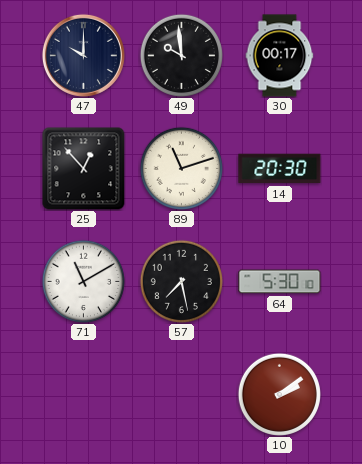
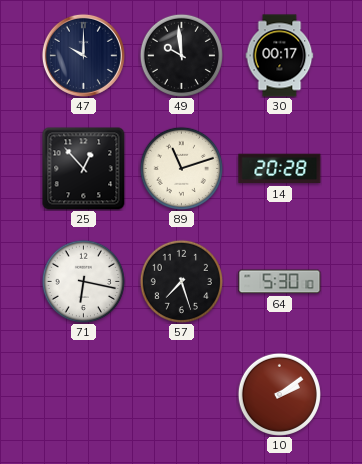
14: 20:30 -> 20:28
71: 11:10 -> 6:17
57: 7:28 -> 7:27
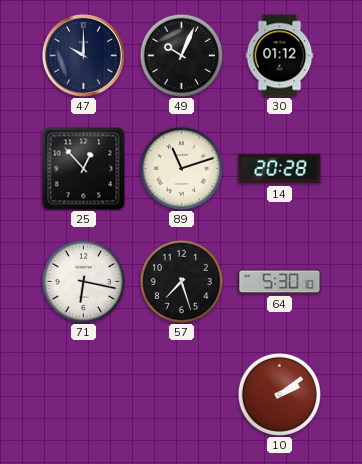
49: 9:59 -> 10:04
30: 00:17 -> 01:12
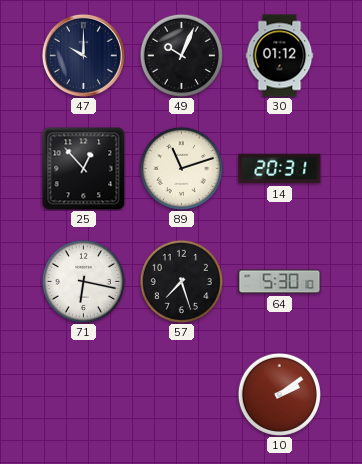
14: 20:28 -> 20:31
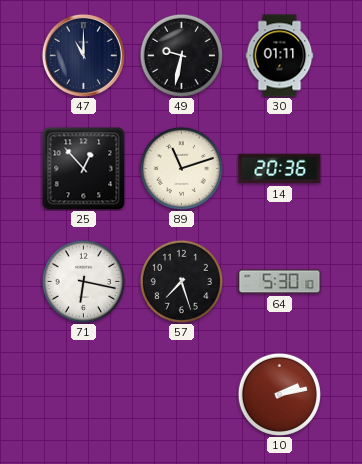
47: 10:00 -> 11:00
49: 10:04 -> 9:32
30: 01:12 -> 01:11
14: 20:31 -> 20:36
10: 2:09 -> 2:13
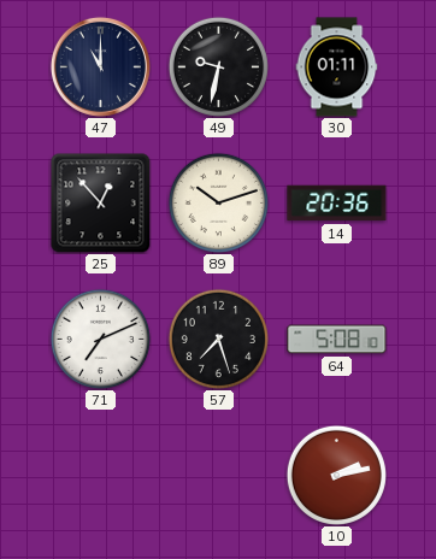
89: 11:12 -> 10:12
71: 6:17 -> 7:11
64: 5:30 -> 5:08
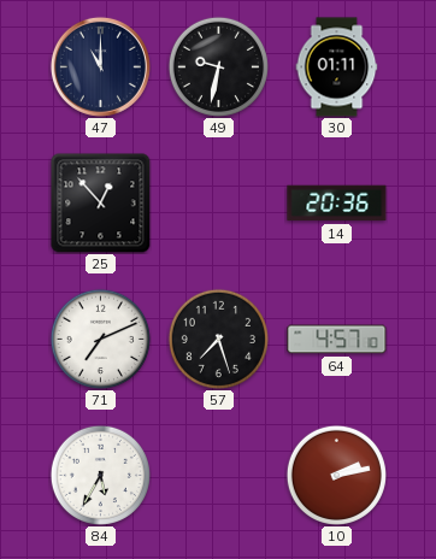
89: 10:12 -> none
64: 5:08 -> 4:57
84: none -> 5:35
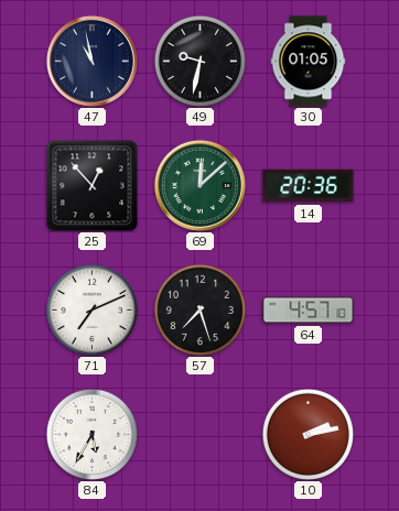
47: 11:00 -> 10:58
30: 01:11 -> 01:05
69: none -> 12:08
